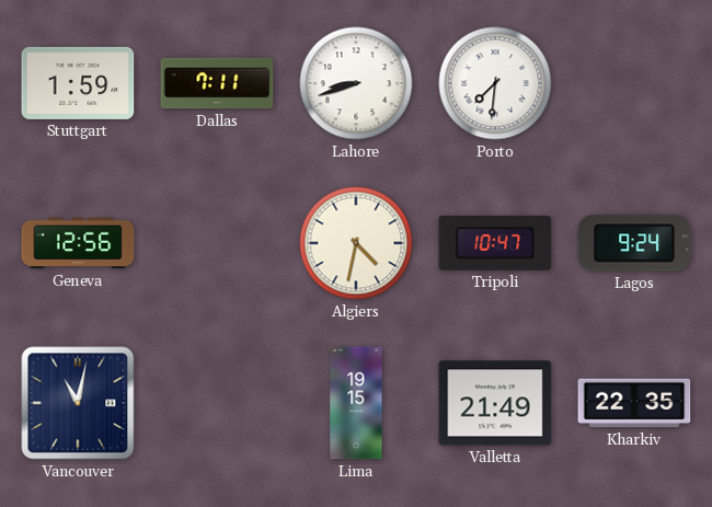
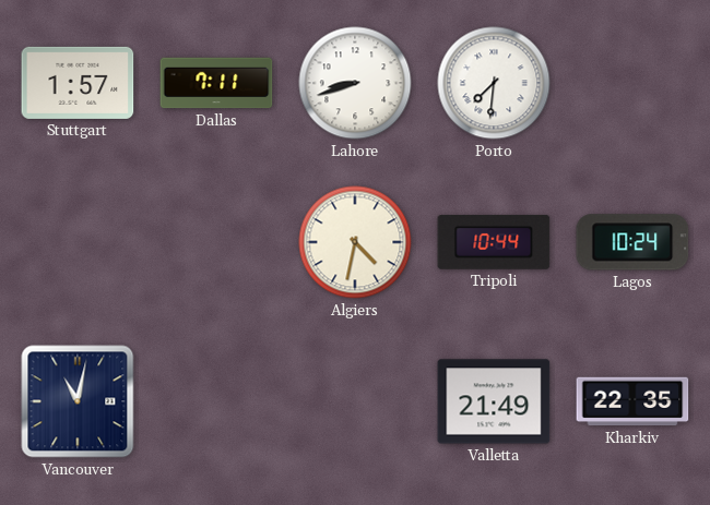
Stuttgart: 1:59 -> 1:57
Geneva: 12:56 -> none
Tripoli: 10:47 -> 10:44
Lagos: 9:24 -> 10:24
Lima: 19:15 -> none
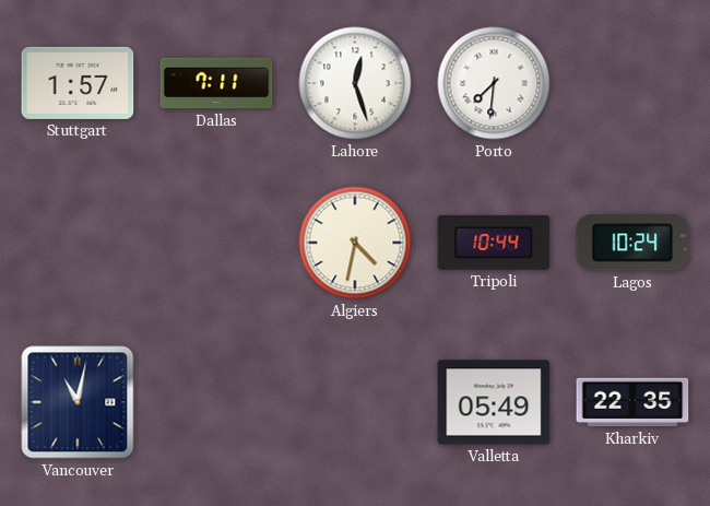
Lahore: 8:42 -> 12:27
Valletta: 21:49 -> 05:49
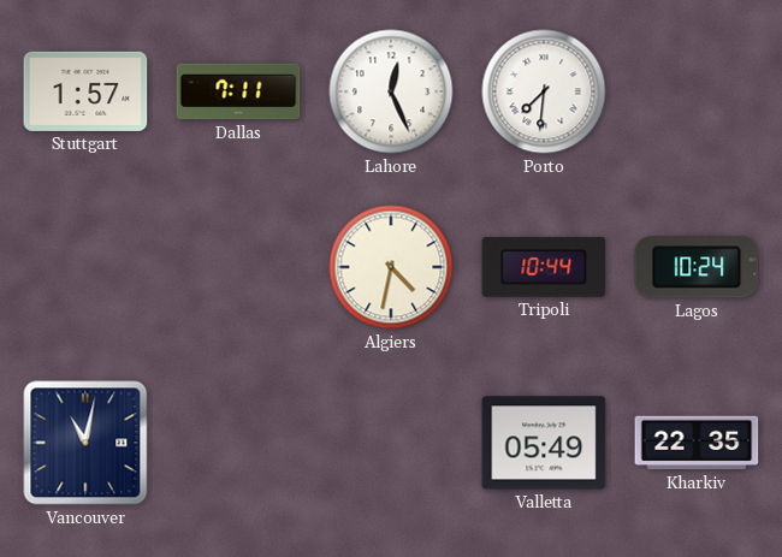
Lahore: 12:27 -> 12:26
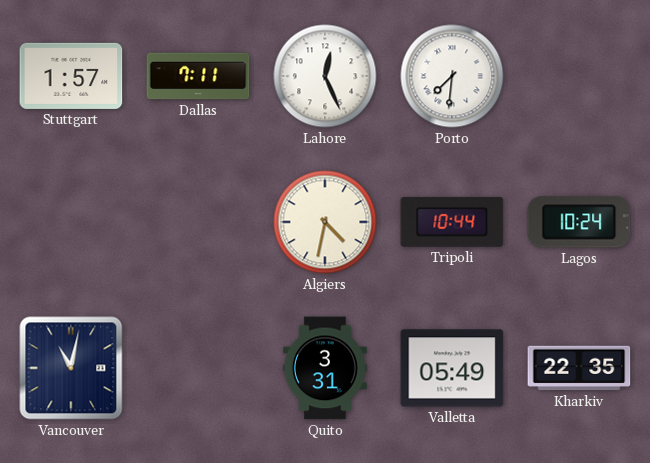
Quito: none -> 3:31
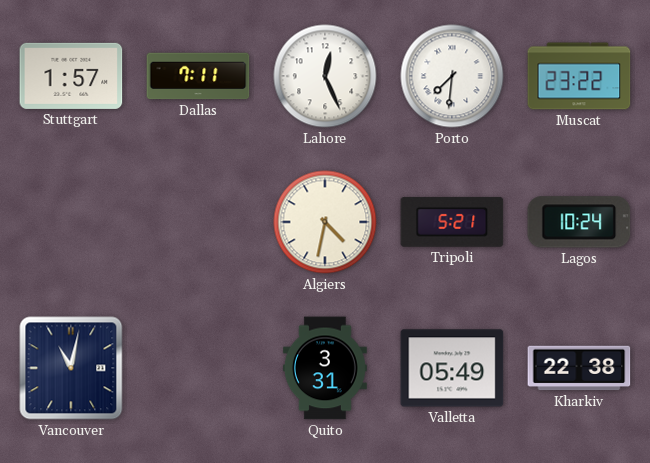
Muscat: none -> 23:22
Tripoli: 10:44 -> 5:21
Kharkiv: 22:35 -> 22:38
